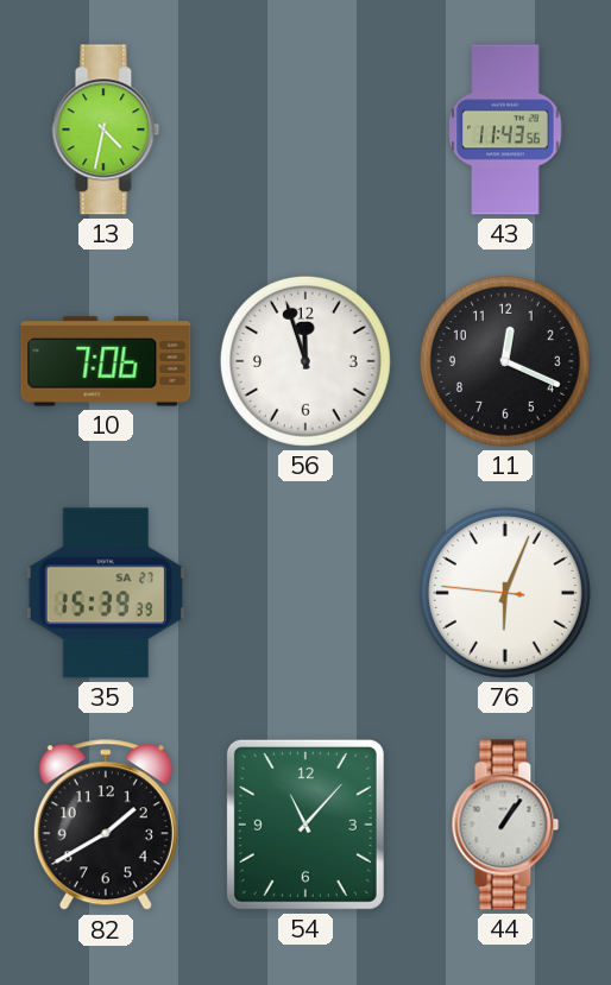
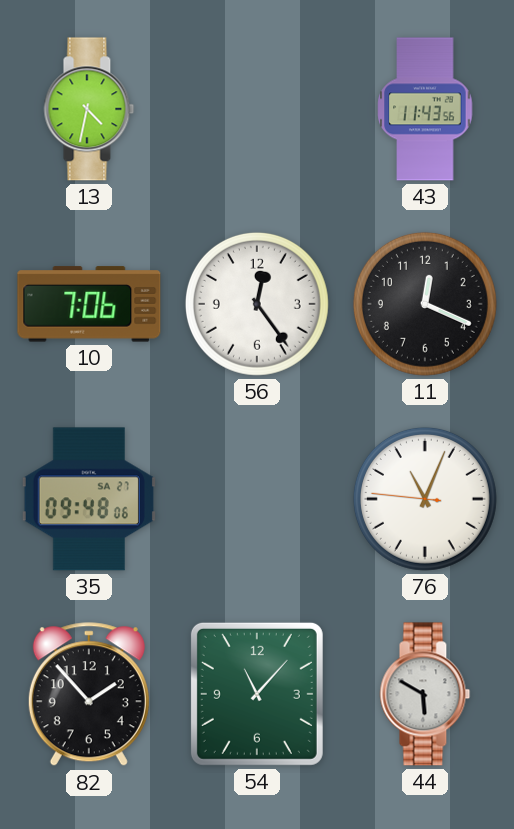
56: 11:57 -> 12:24
35: 15:39 -> 09:48
76: 6:03 -> 11:03
82: 1:40 -> 1:53
44: 1:06 -> 5:50
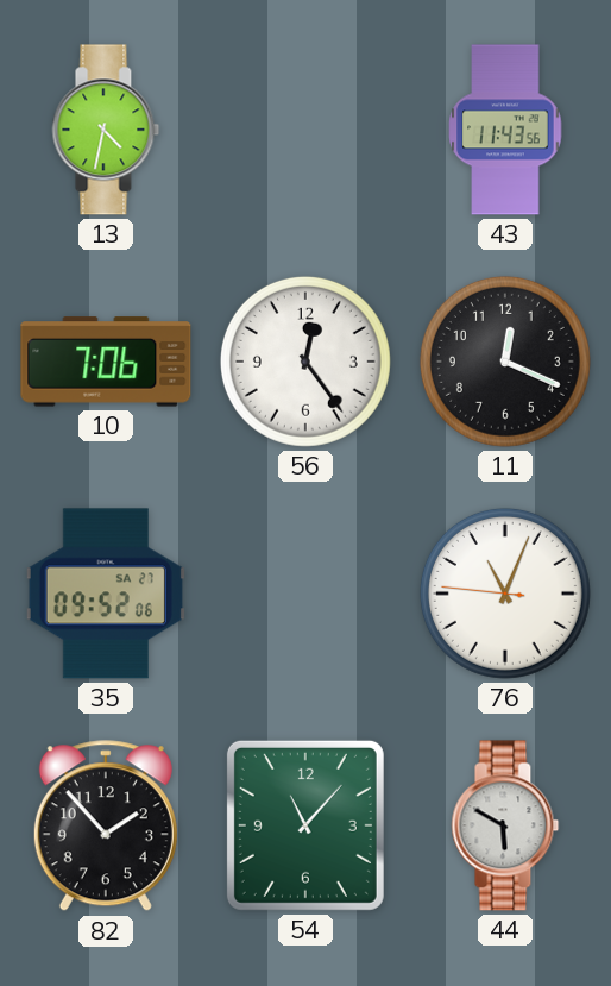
35: 09:48 -> 09:52
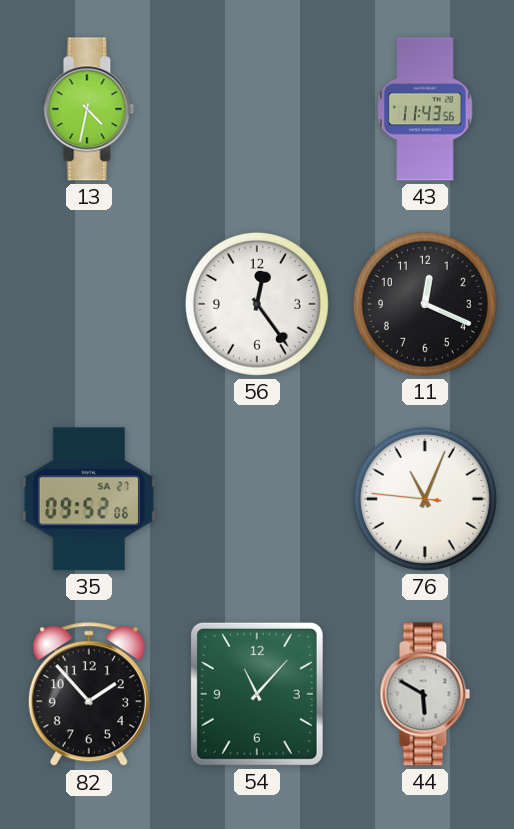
10: 7:06 -> none
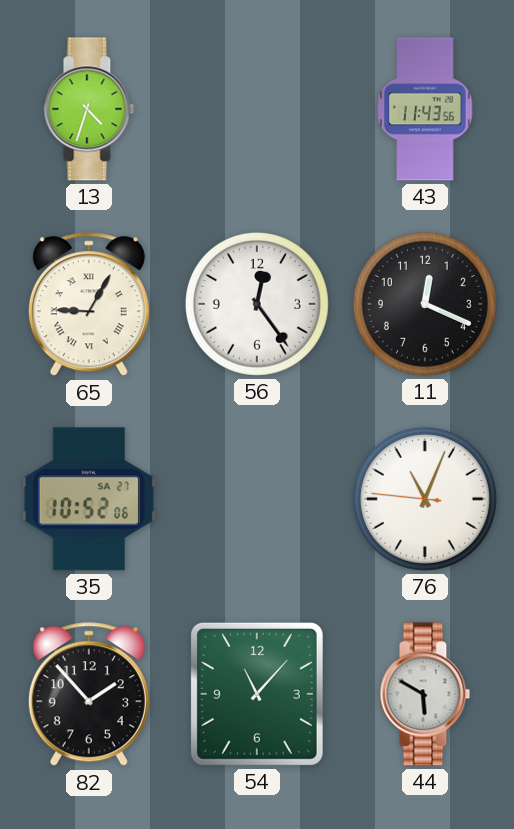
13: 4:32 -> 4:33
65: none -> 9:05
35: 09:52 -> 10:52
